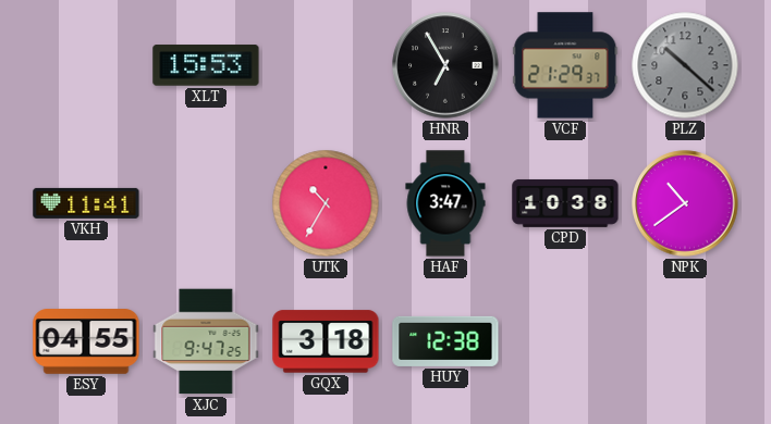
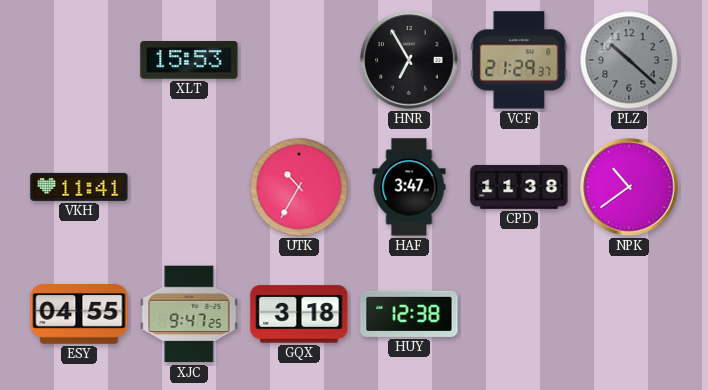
CPD: 10:38 -> 11:38
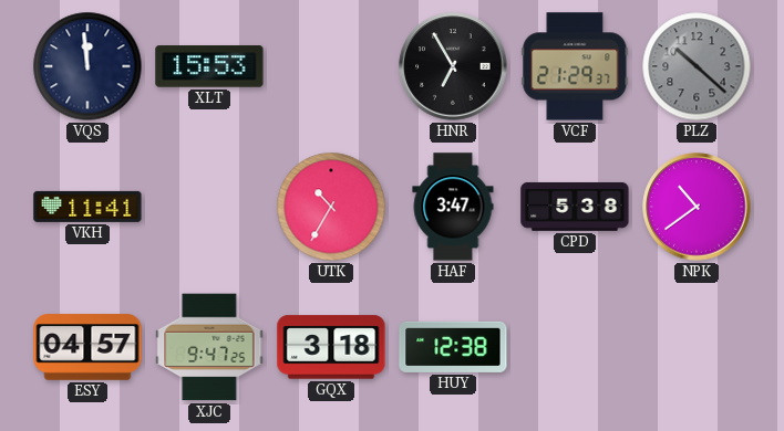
VQS: none -> 11:59
CPD: 11:38 -> 5:38
ESY: 04:55 -> 04:57
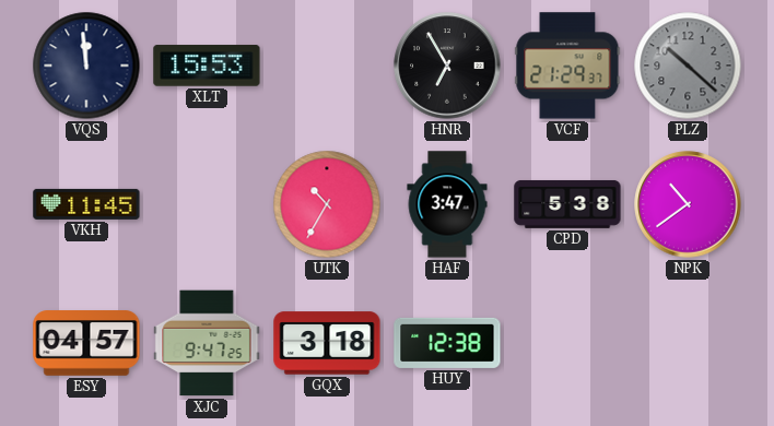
VKH: 11:41 -> 11:45
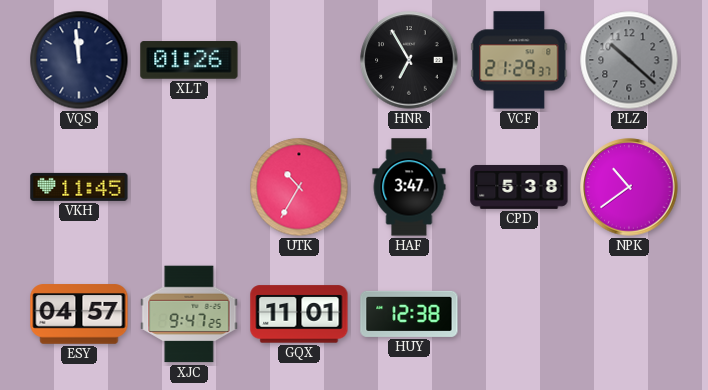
XLT: 15:53 -> 01:26
GQX: 3:18 -> 11:01
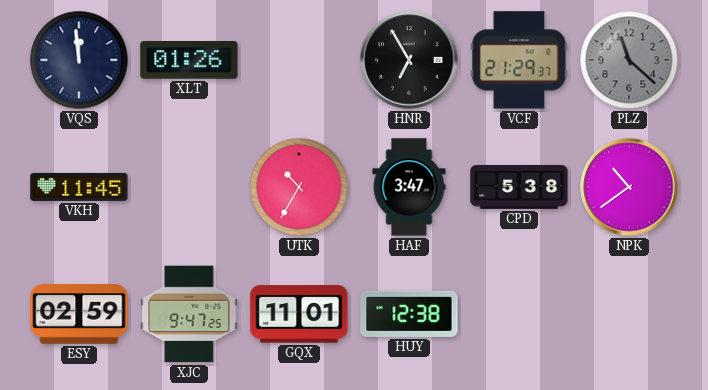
PLZ: 10:22 -> 11:22
ESY: 04:57 -> 02:59
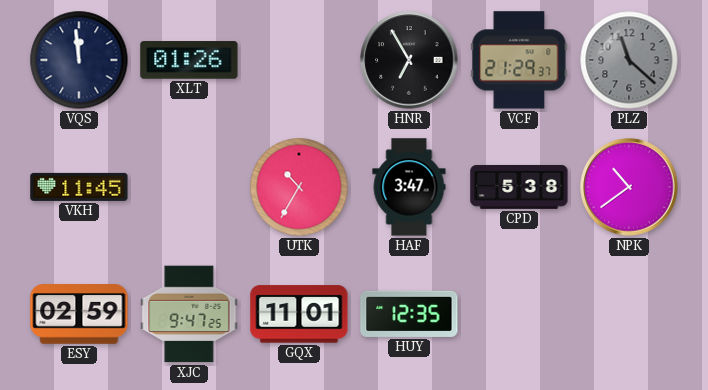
HUY: 12:38 -> 12:35
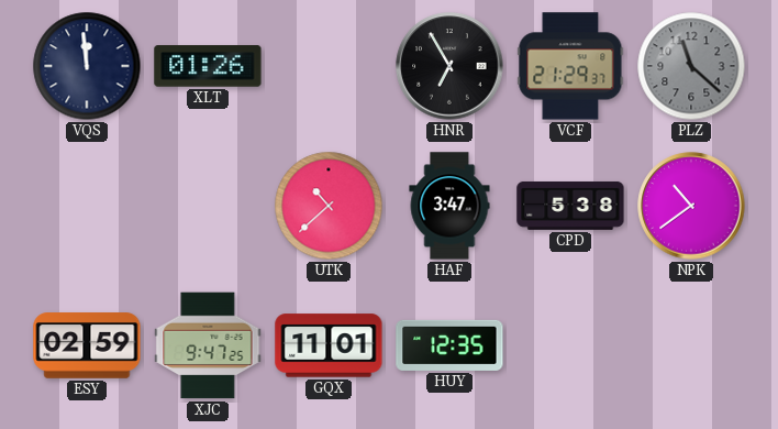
VKH: 11:45 -> none
UTK: 10:35 -> 10:38
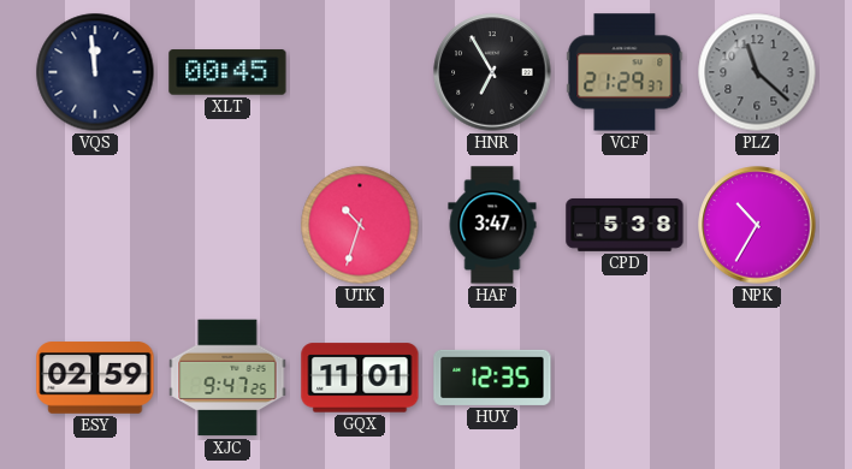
XLT: 01:26 -> 00:45
UTK: 10:38 -> 10:33
NPK: 10:39 -> 10:35
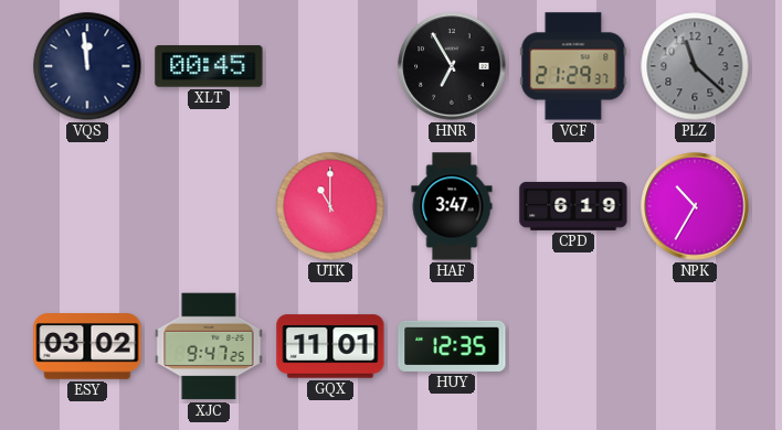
UTK: 10:33 -> 11:00
CPD: 5:38 -> 6:19
ESY: 02:59 -> 03:02
